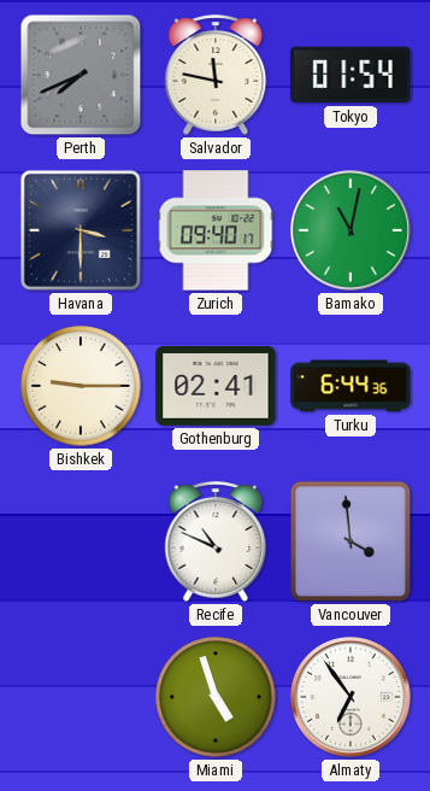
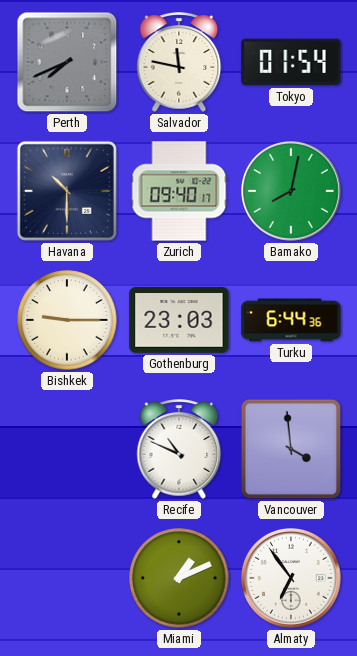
Havana: 3:30 -> 10:30
Bamako: 11:02 -> 8:02
Gothenburg: 02:41 -> 23:03
Miami: 4:57 -> 1:11
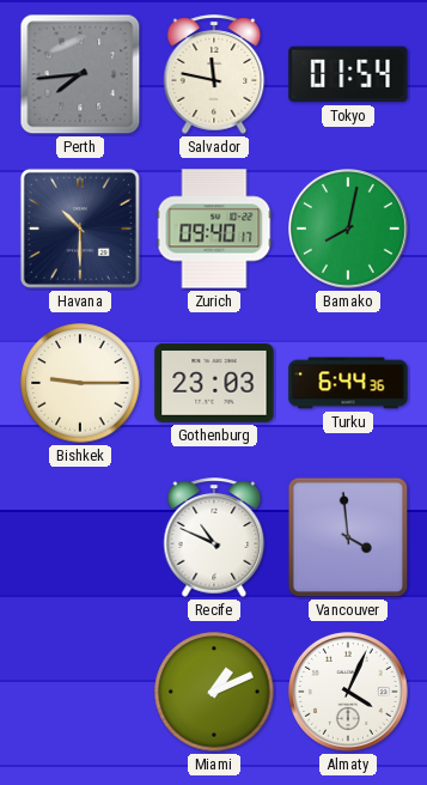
Perth: 7:41 -> 7:44
Almaty: 6:54 -> 4:04
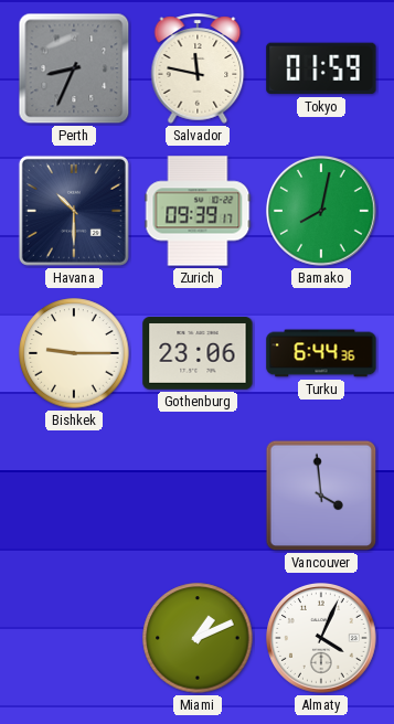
Perth: 7:44 -> 8:34
Tokyo: 01:54 -> 01:59
Zurich: 09:40 -> 09:39
Gothenburg: 23:03 -> 23:06
Recife: 10:49 -> none
